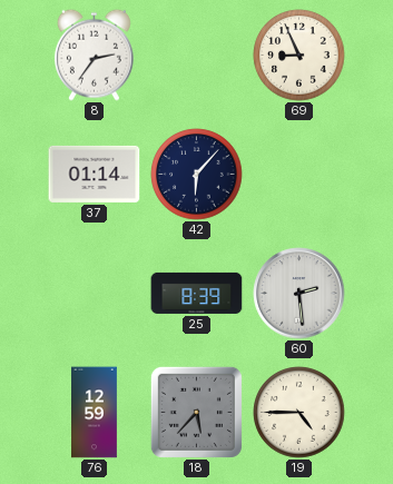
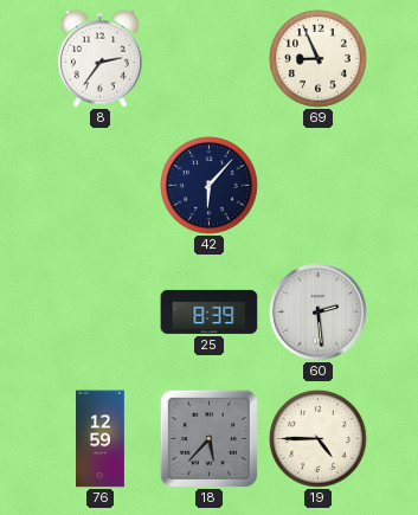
37: 01:14 -> none
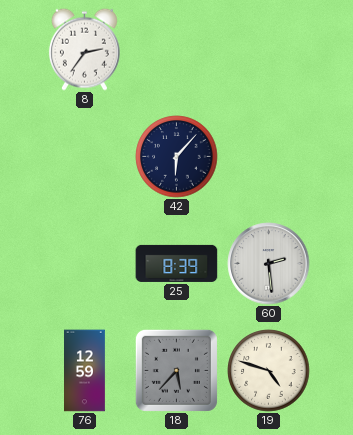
69: 8:56 -> none
19: 4:45 -> 4:48
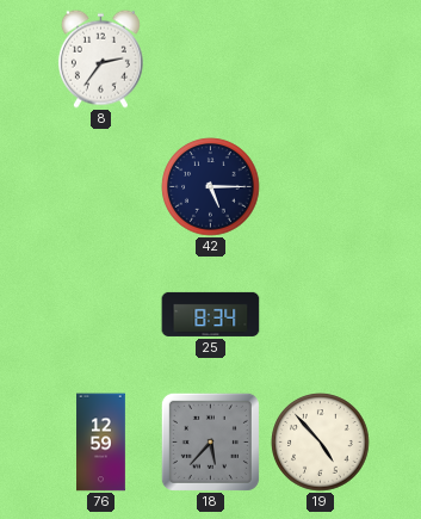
42: 6:07 -> 5:15
25: 8:39 -> 8:34
60: 2:29 -> none
19: 4:48 -> 4:53
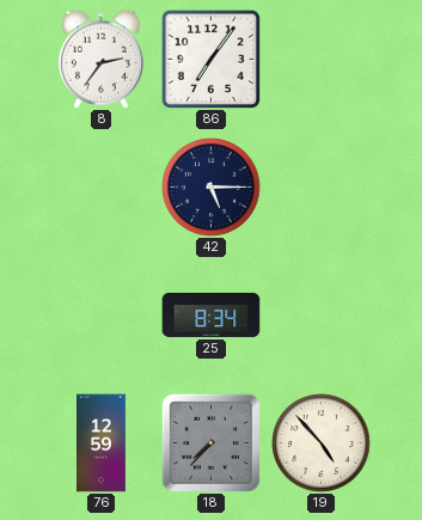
86: none -> 7:06
18: 5:37 -> 7:37
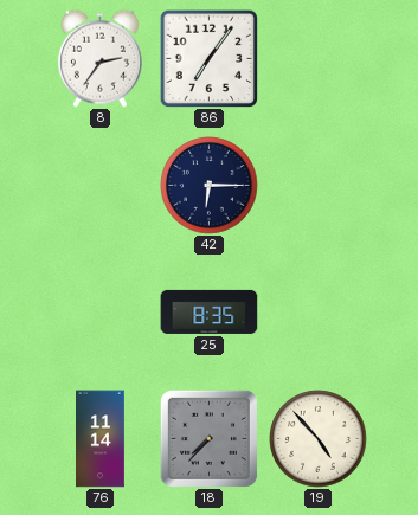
42: 5:15 -> 6:15
25: 8:34 -> 8:35
76: 12:59 -> 11:14
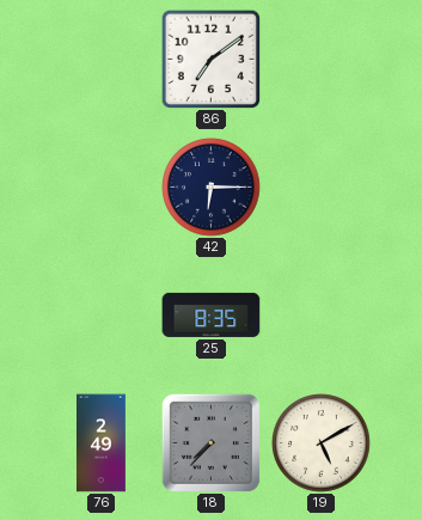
8: 2:36 -> none
86: 7:06 -> 7:09
76: 11:14 -> 2:49
19: 4:53 -> 5:10
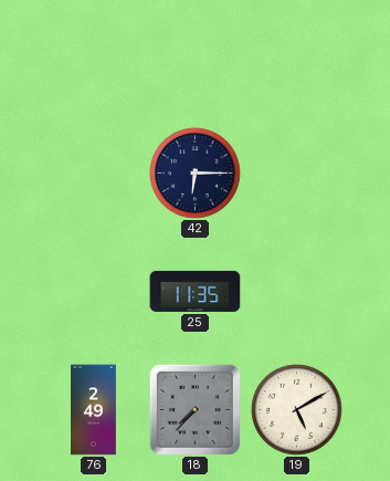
86: 7:09 -> none
25: 8:35 -> 11:35
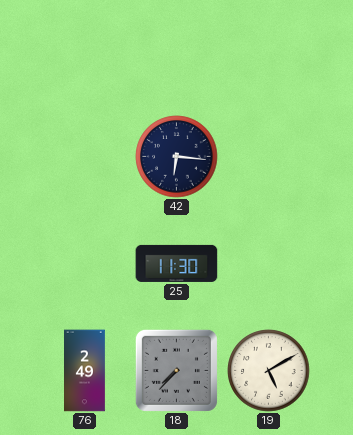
42: 6:15 -> 6:16
25: 11:35 -> 11:30
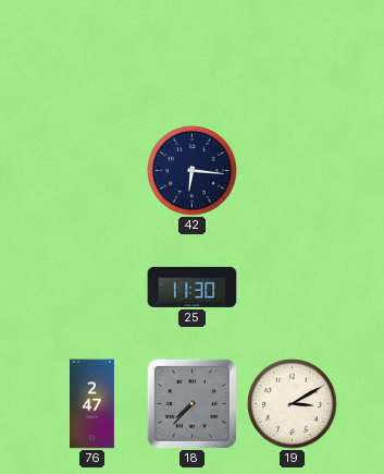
76: 2:49 -> 2:47
19: 5:10 -> 3:10
